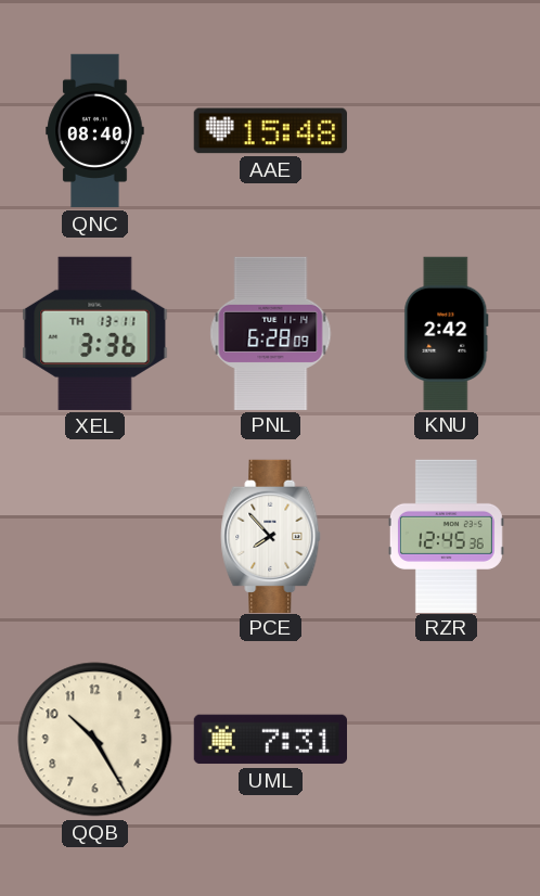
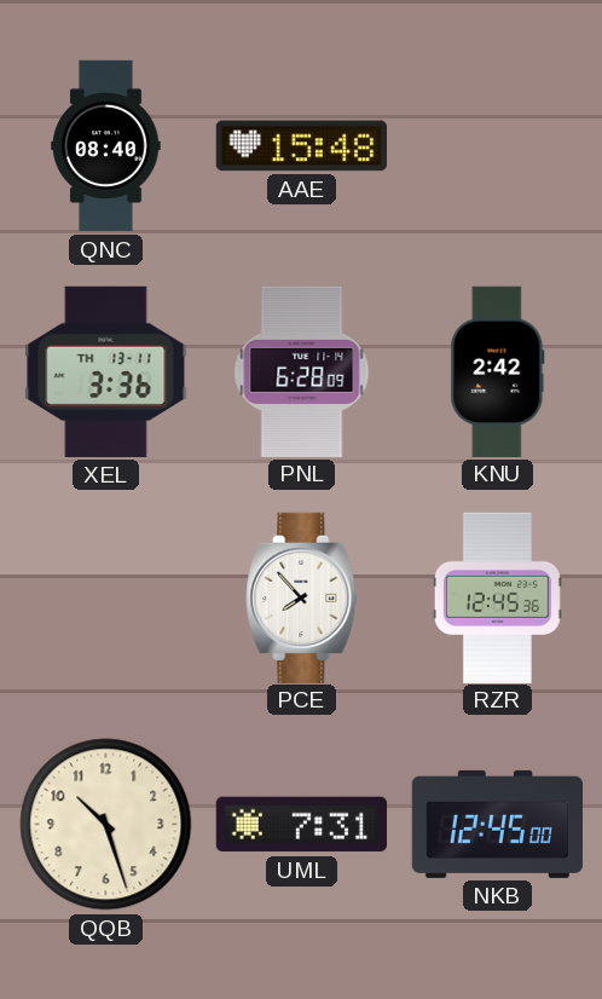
QQB: 10:25 -> 10:27
NKB: none -> 12:45
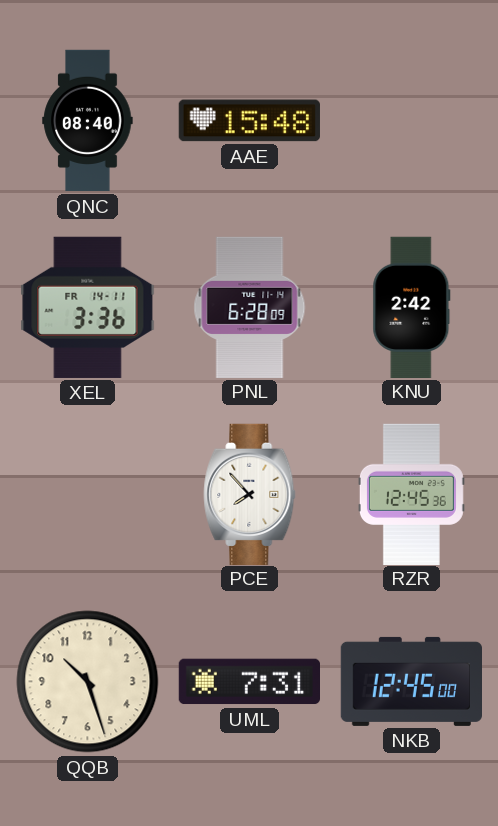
XEL date: TH 13-11 -> FR 14-11
